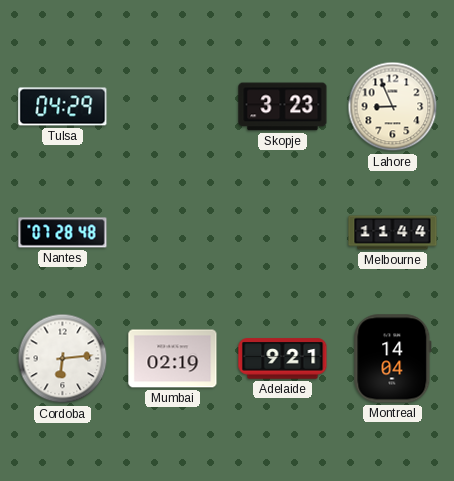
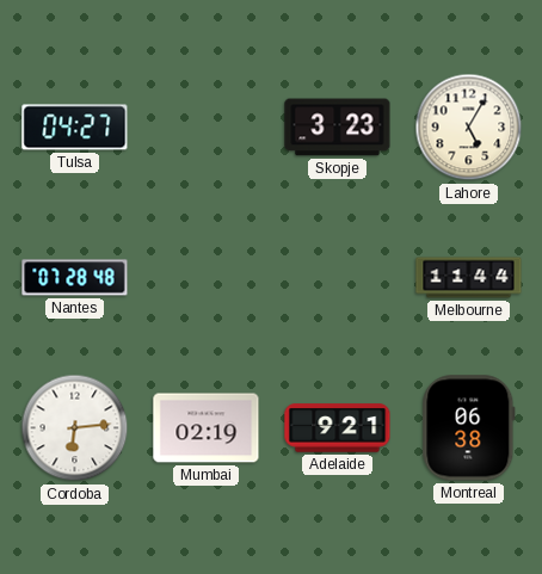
Tulsa: 04:29 -> 04:27
Lahore: 8:56 -> 5:05
Montreal: 14:04 -> 06:38
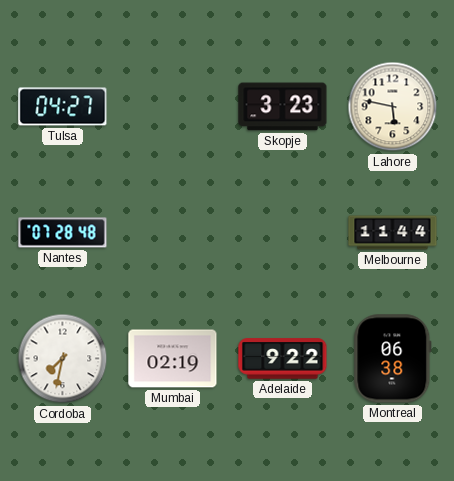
Lahore: 5:05 -> 5:47
Cordoba: 6:14 -> 7:32
Adelaide: 9:21 -> 9:22
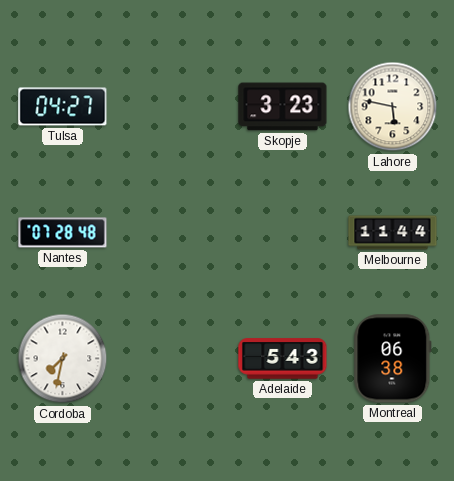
Mumbai: 02:19 -> none
Adelaide: 9:22 -> 5:43
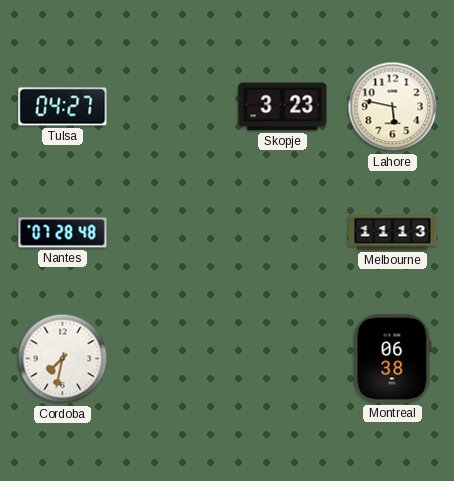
Melbourne: 11:44 -> 11:13
Adelaide: 5:43 -> none
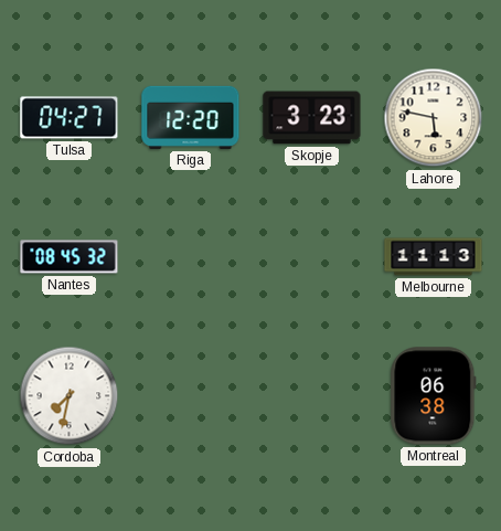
Riga: none -> 12:20
Nantes: 07:28 -> 08:45
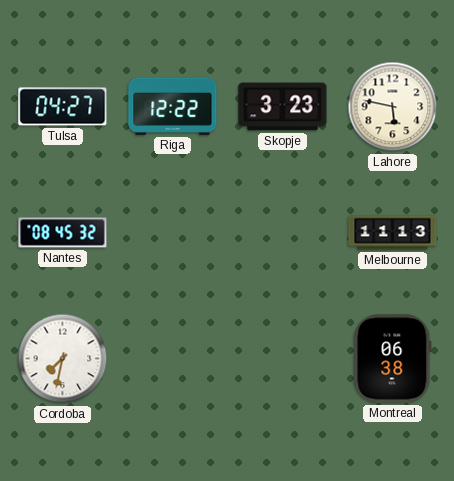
Riga: 12:20 -> 12:22
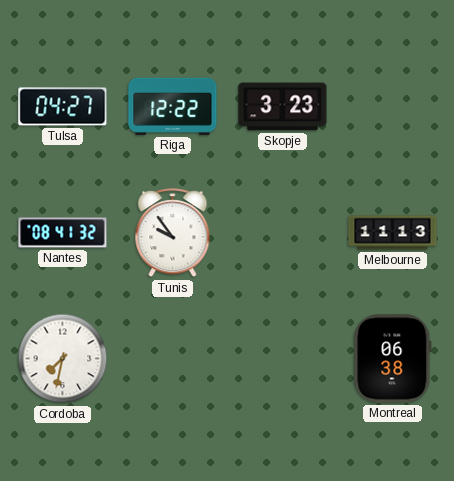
Lahore: 5:47 -> none
Nantes: 08:45 -> 08:41
Tunis: none -> 9:54
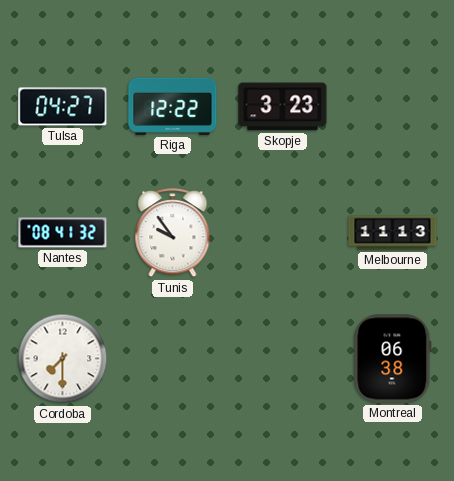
Cordoba: 7:32 -> 7:30
